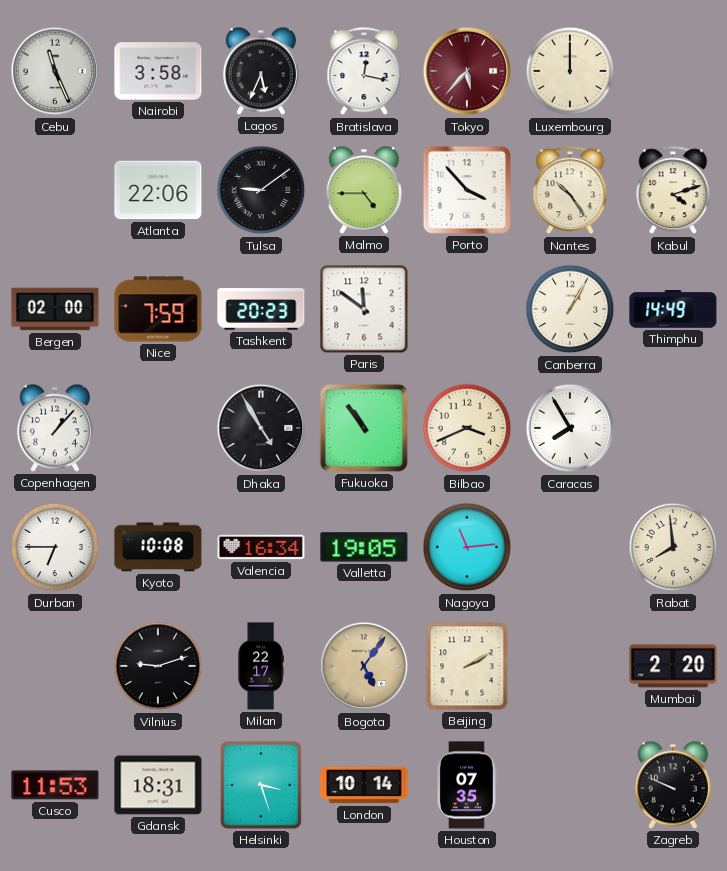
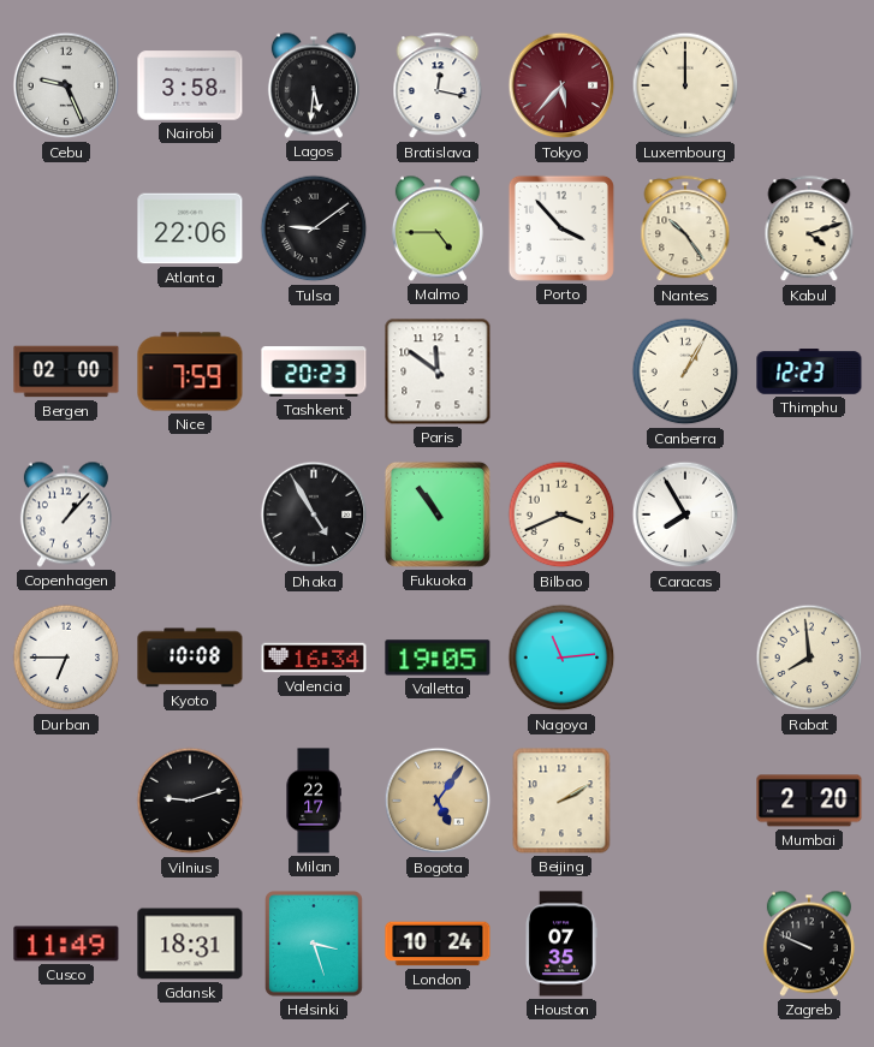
Cebu: 11:26 -> 9:26
Lagos: 5:34 -> 5:31
Thimphu: 14:49 -> 12:23
Cusco: 11:53 -> 11:49
London: 10:14 -> 10:24
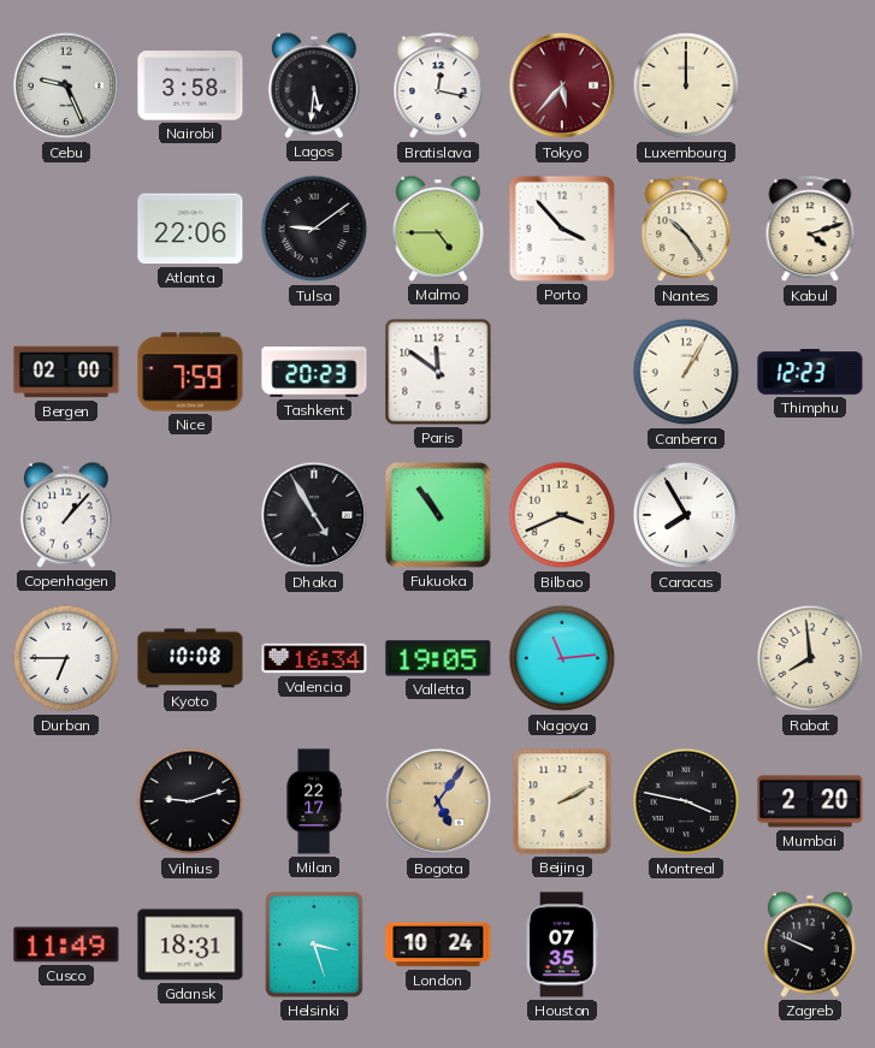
Montreal: none -> 3:47
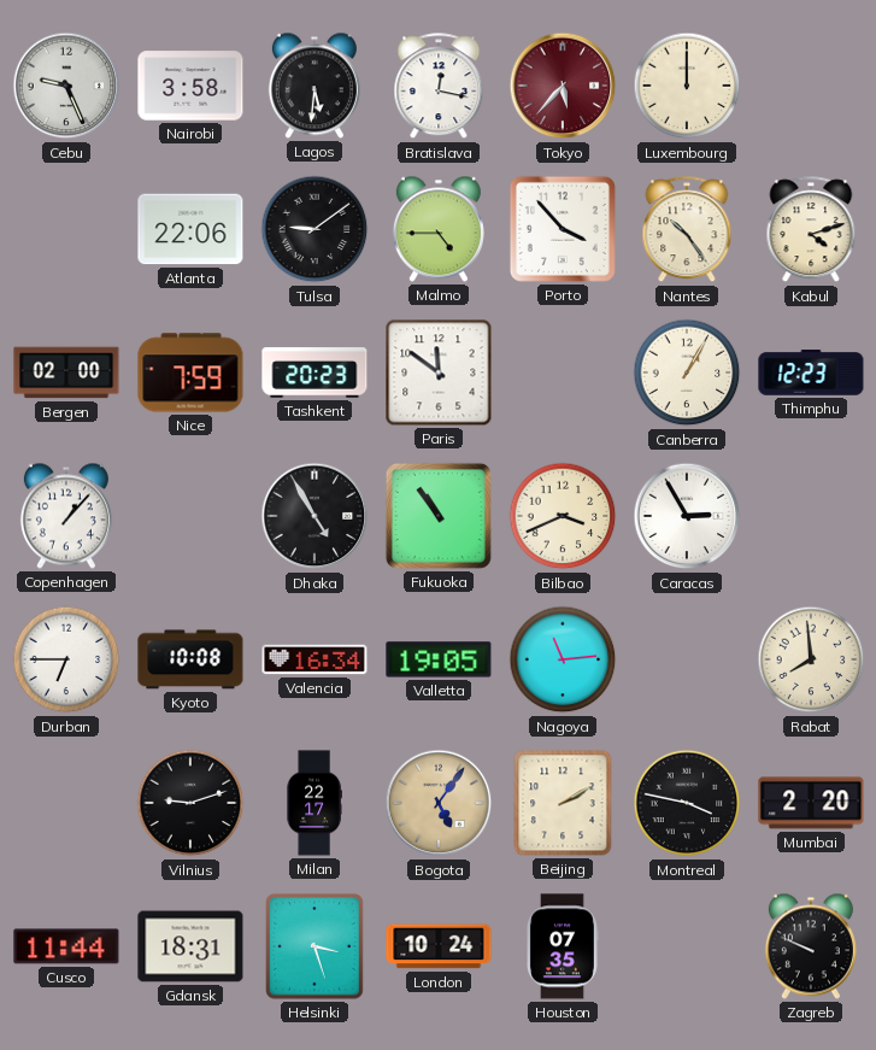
Caracas: 7:55 -> 2:55
Cusco: 11:49 -> 11:44
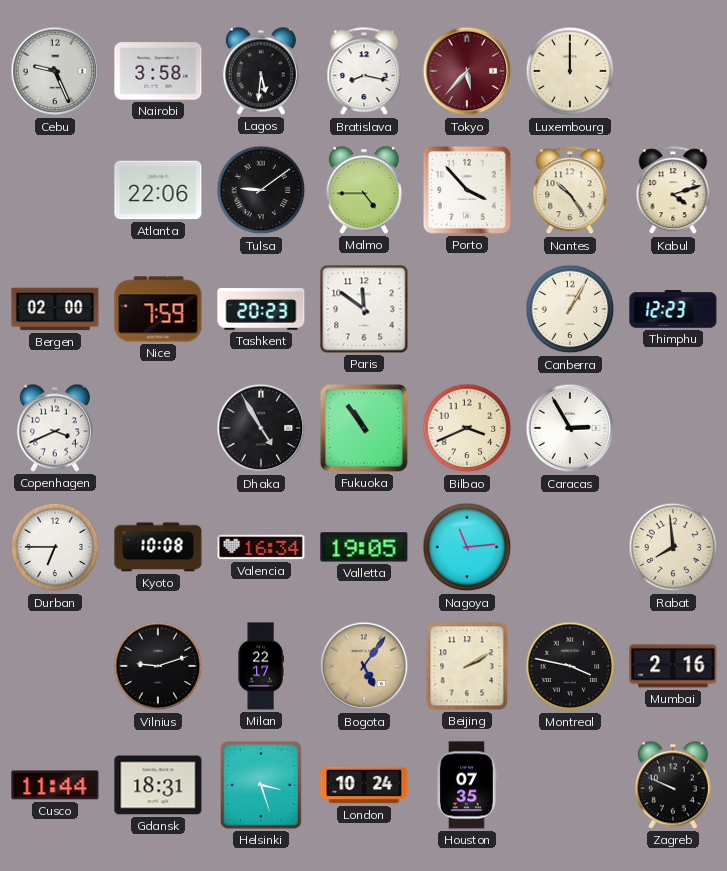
Bratislava: 12:17 -> 8:17
Copenhagen: 1:07 -> 3:41
Mumbai: 2:20 -> 2:16
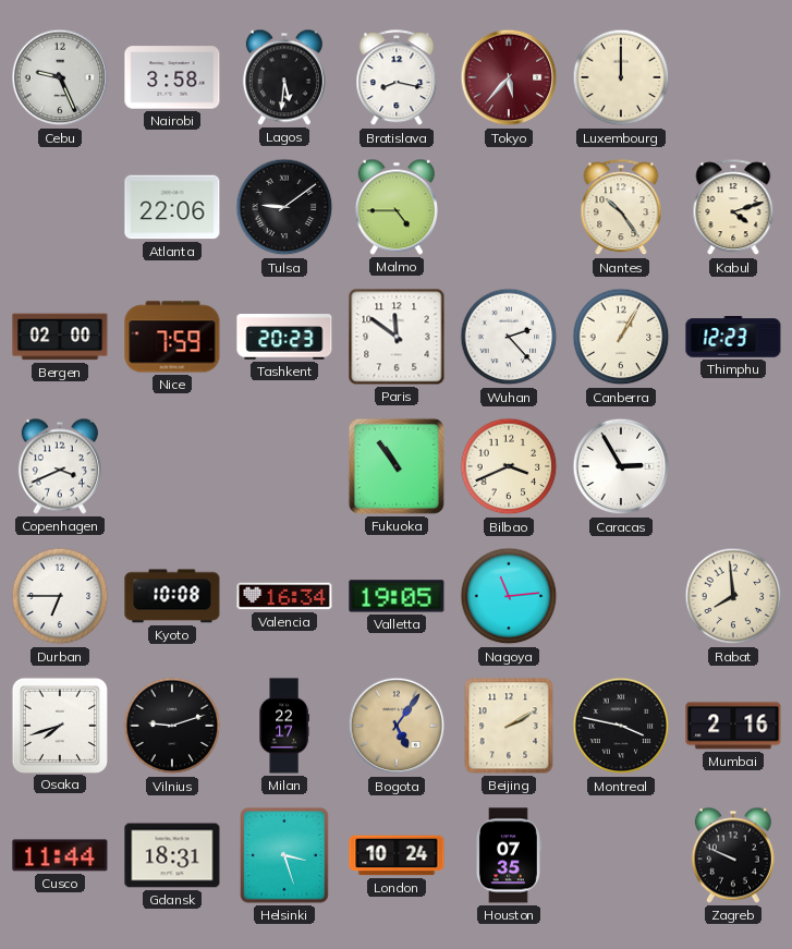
Porto: 3:53 -> none
Wuhan: none -> 2:23
Dhaka: 4:55 -> none
Osaka: none -> 7:42
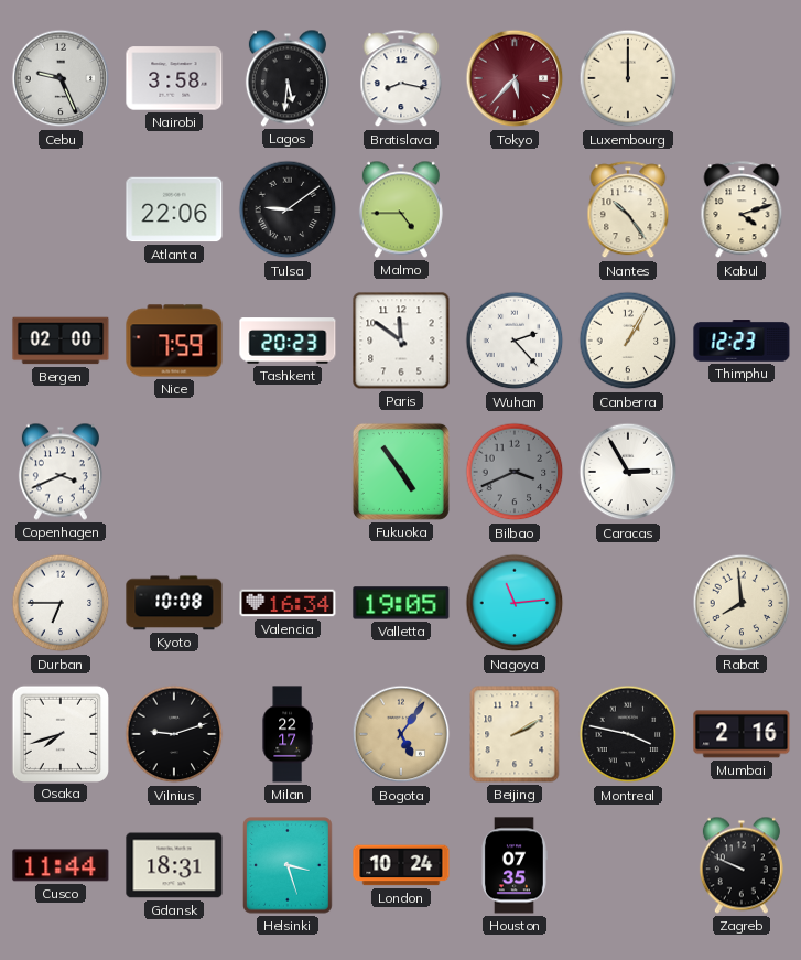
Fukuoka: 10:54 -> 4:54
Bilbao dial: cream -> grey
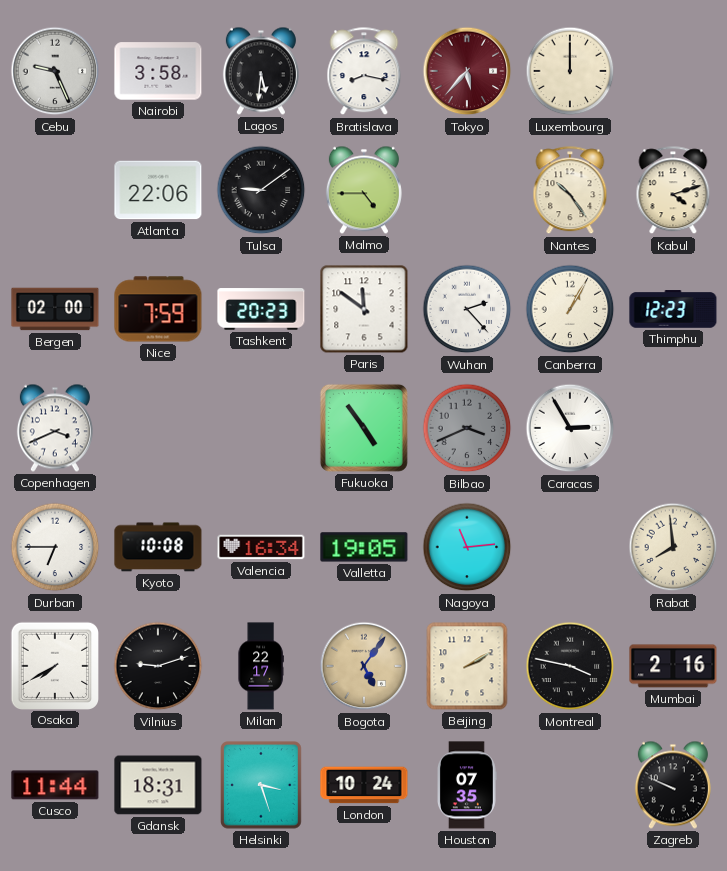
Osaka: 7:42 -> 7:40
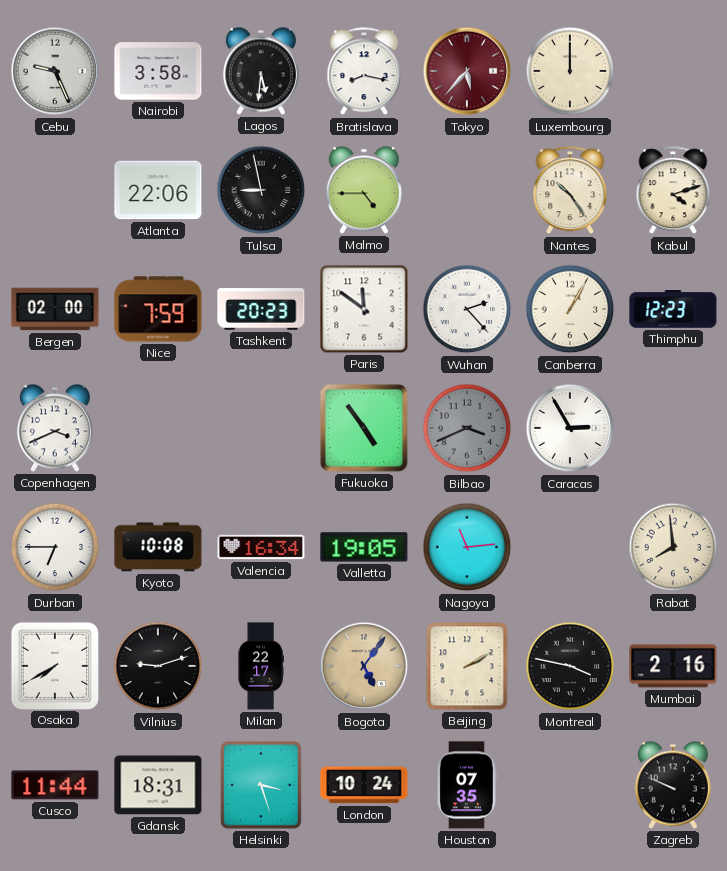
Tulsa: 9:09 -> 8:58
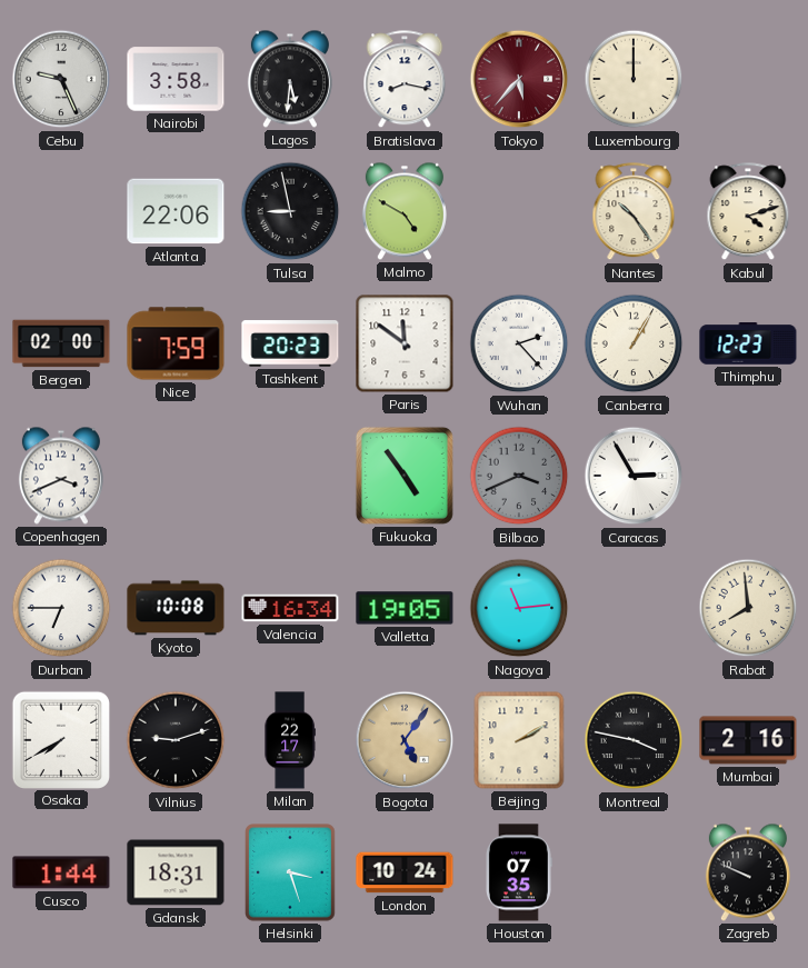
Malmo: 4:45 -> 4:50
Cusco: 11:44 -> 1:44
